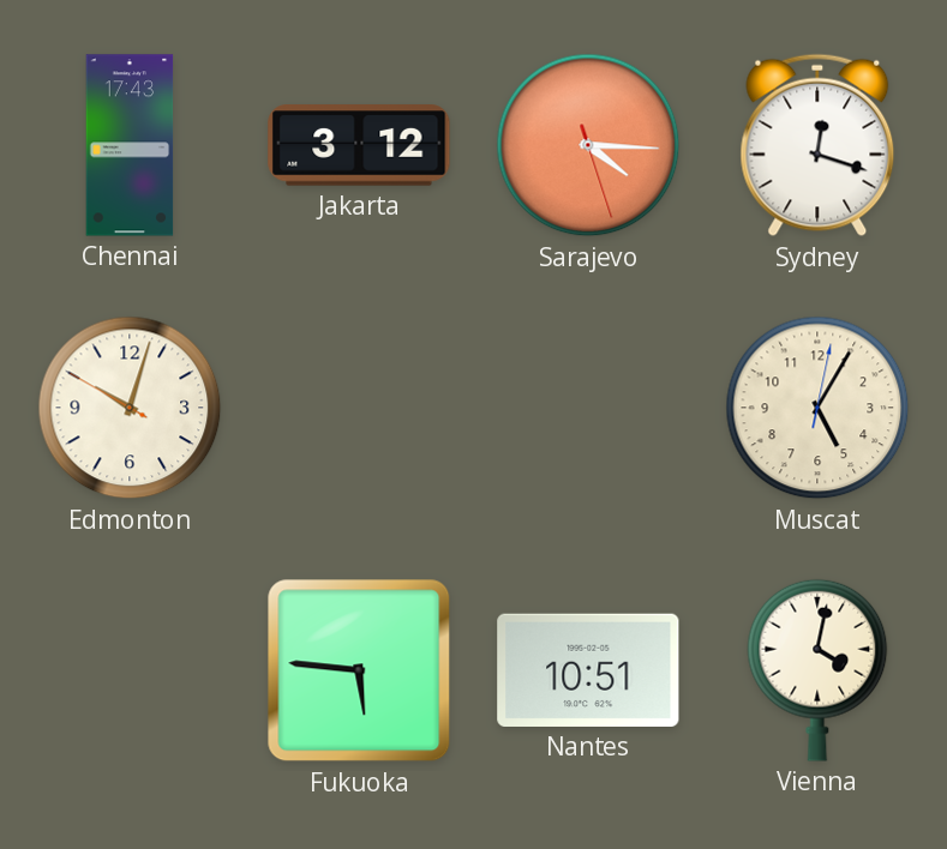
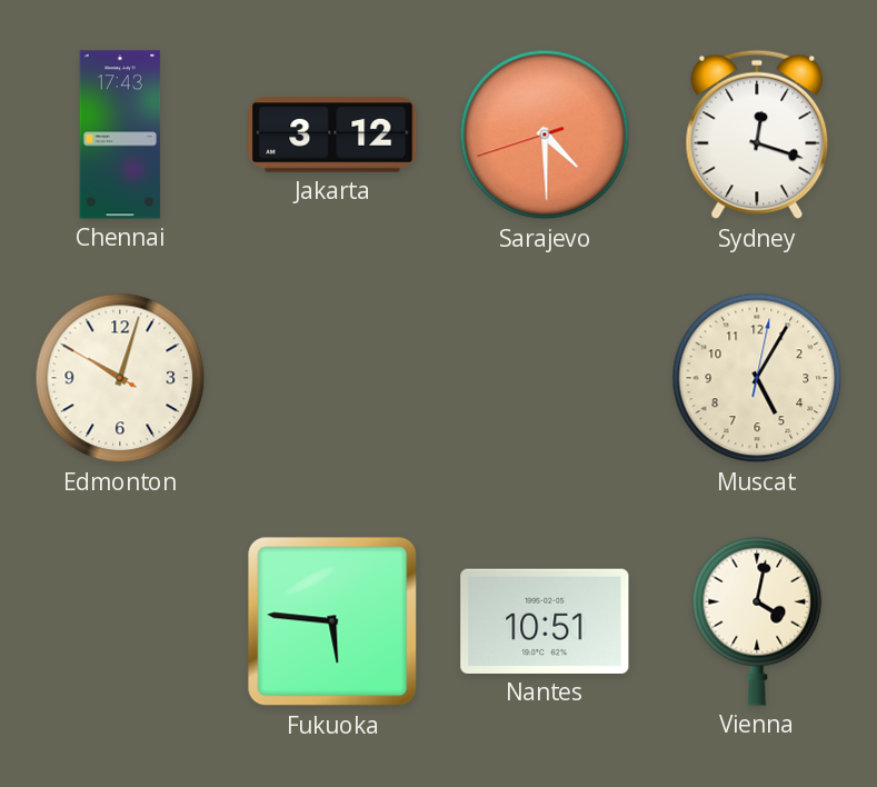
Sarajevo: 4:15 -> 4:29
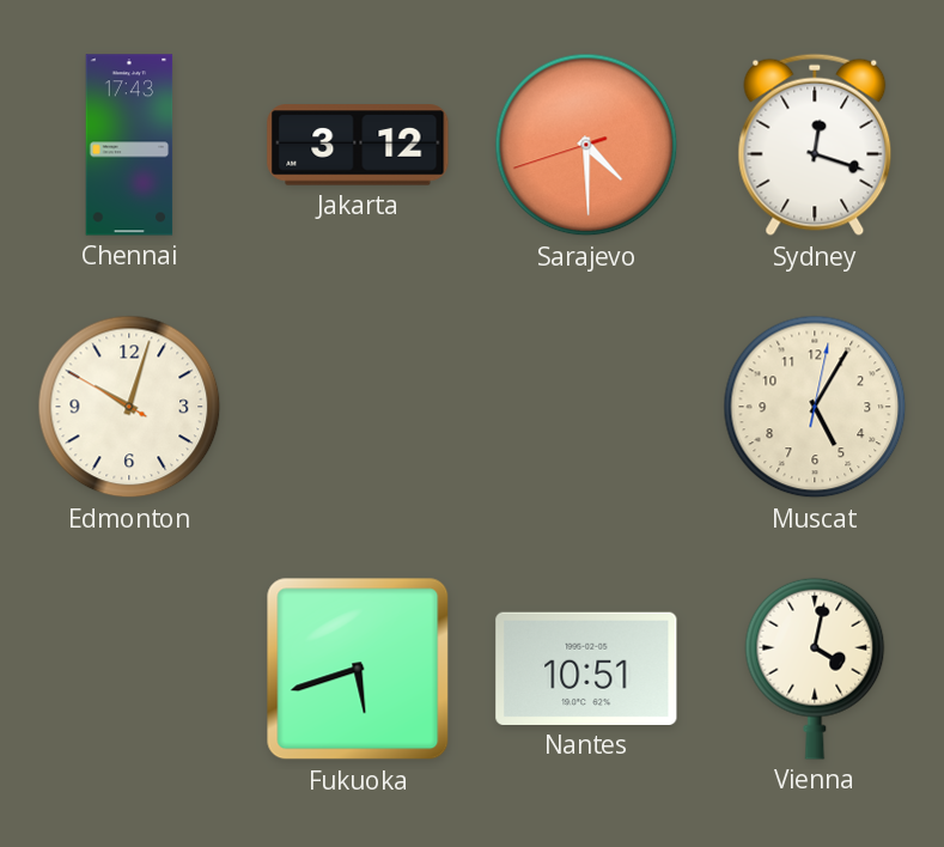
Fukuoka: 5:46 -> 5:42
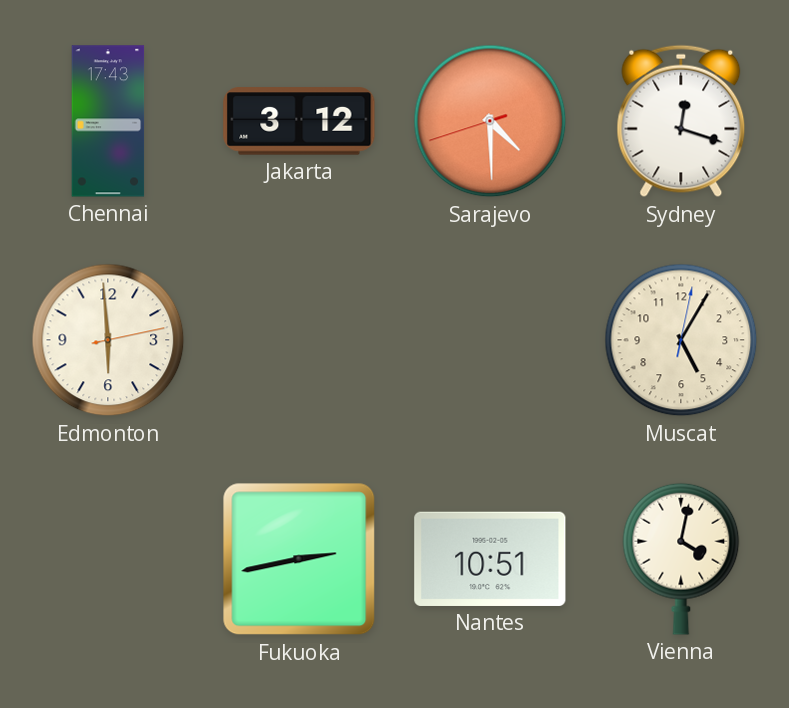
Edmonton: 10:02 -> 5:59
Fukuoka: 5:42 -> 2:43
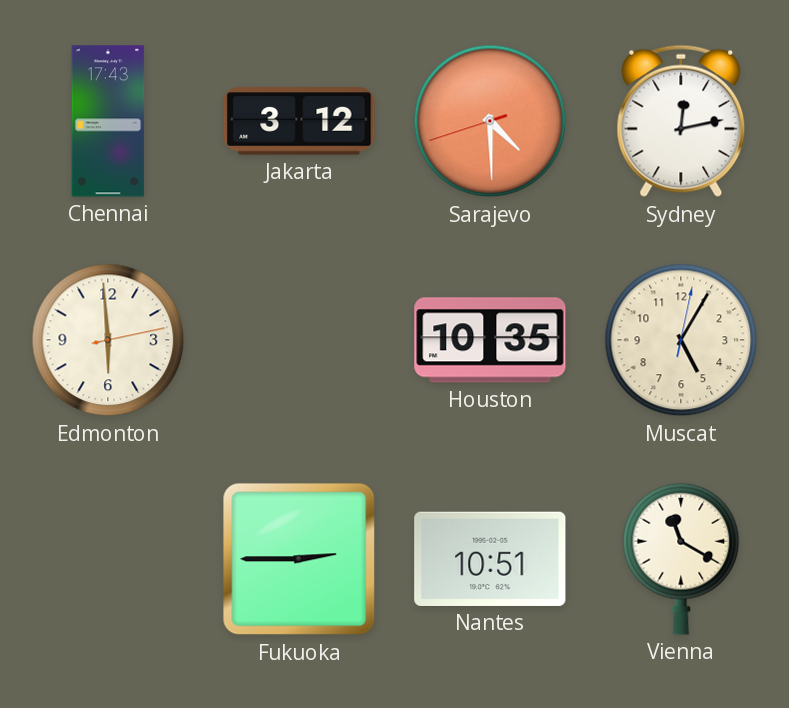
Sydney: 12:18 -> 12:13
Houston: none -> 10:35
Fukuoka: 2:43 -> 2:45
Vienna: 4:02 -> 11:20
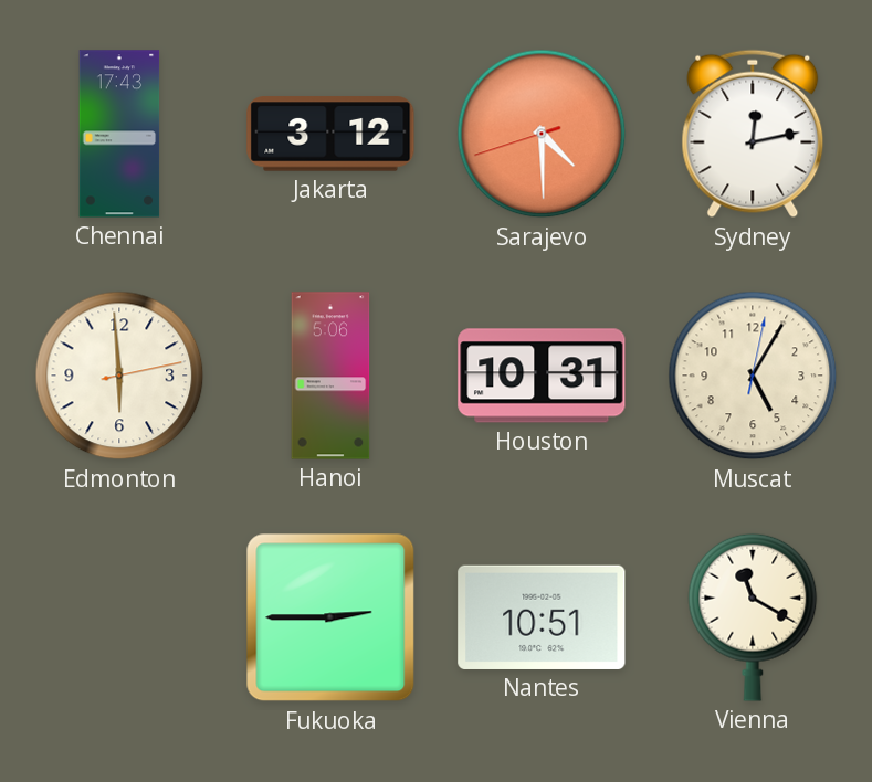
Hanoi: none -> 5:06
Houston: 10:35 -> 10:31
